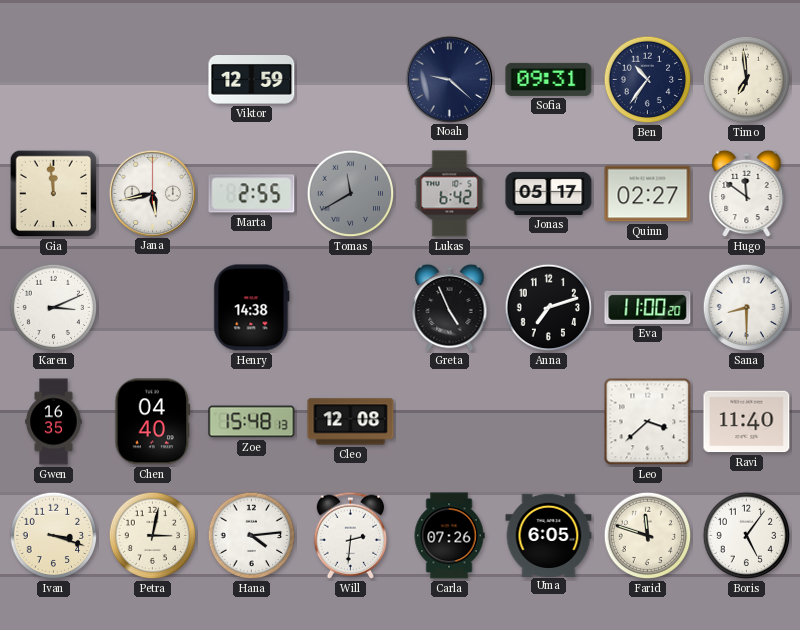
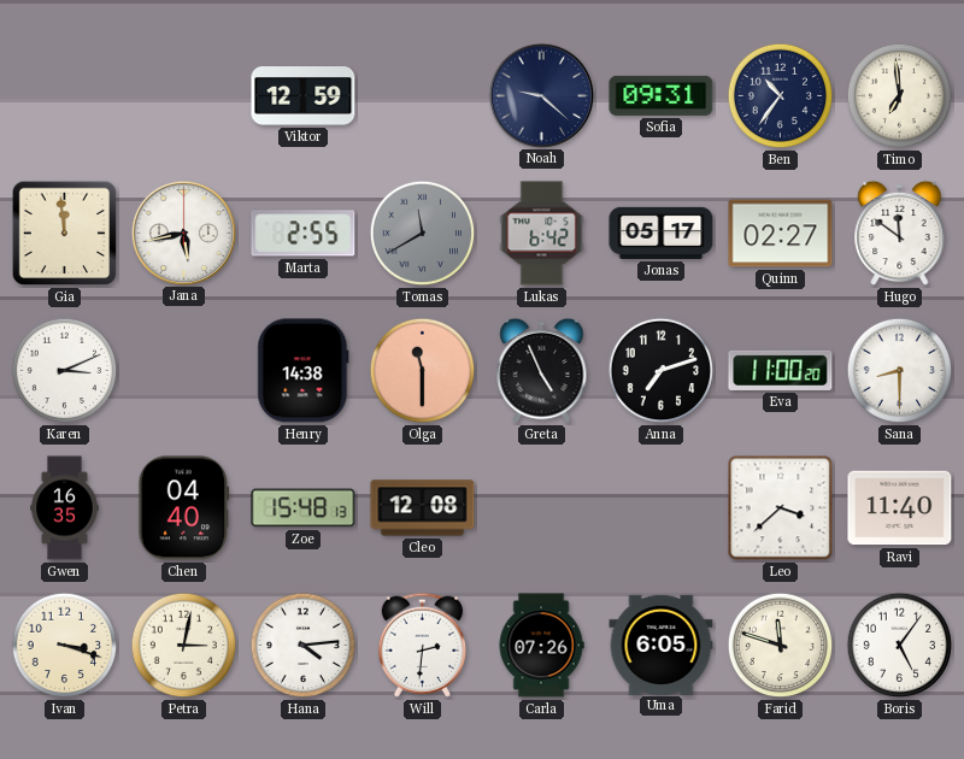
Olga: none -> 11:30
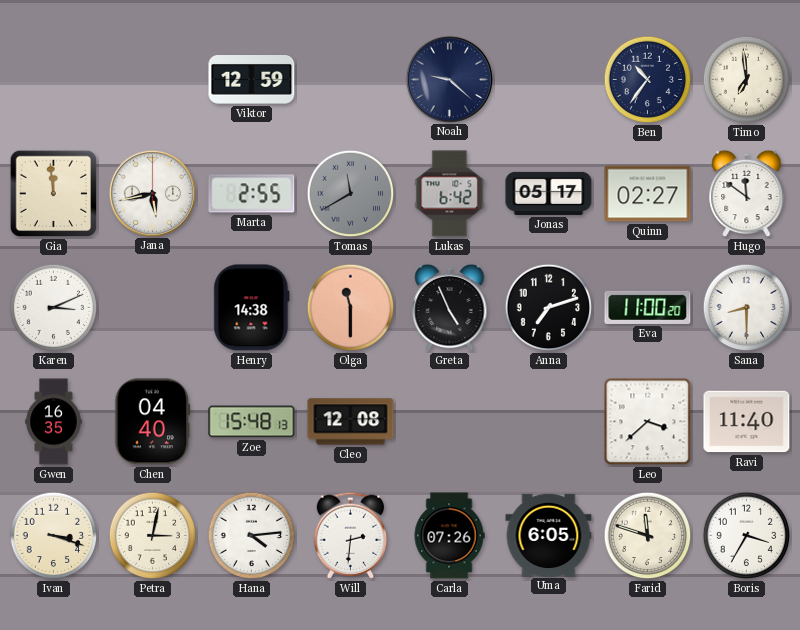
Sofia: 09:31 -> none
Boris: 5:06 -> 3:35
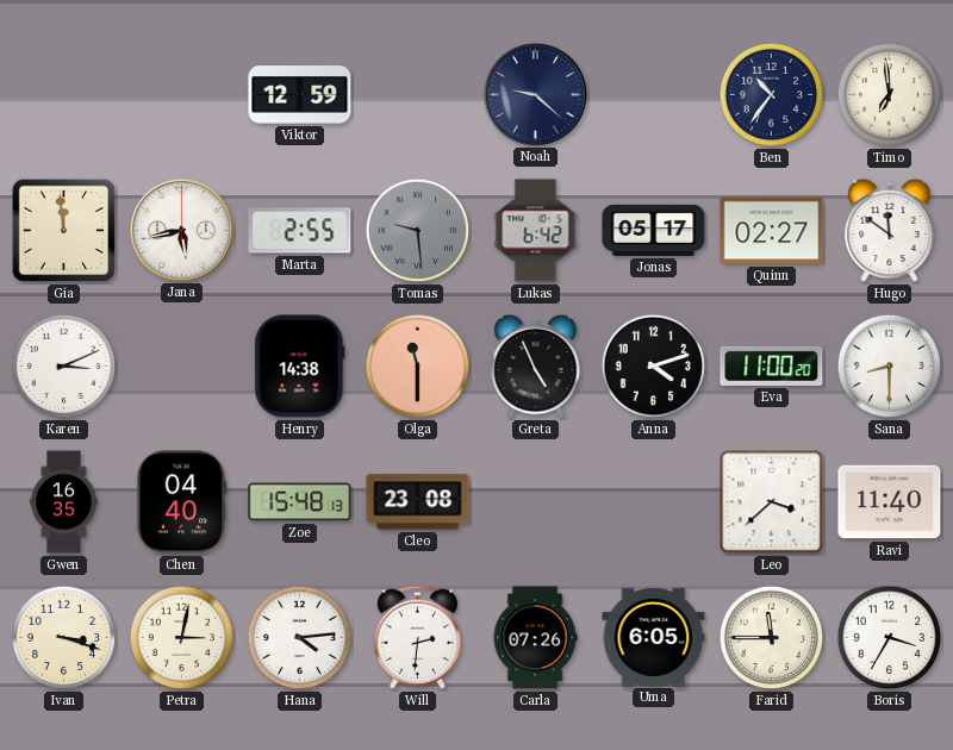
Tomas: 11:40 -> 9:29
Anna: 7:12 -> 4:12
Cleo: 12:08 -> 23:08
Farid: 11:48 -> 11:45
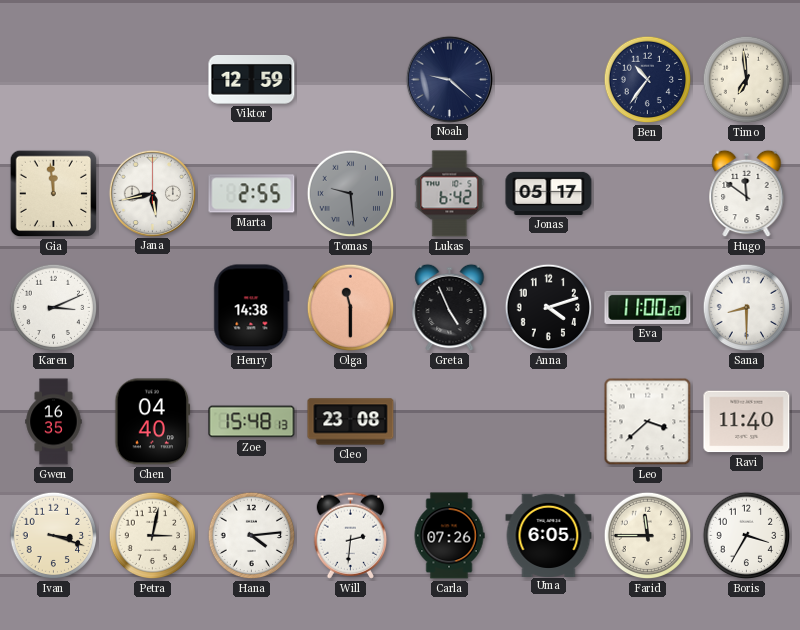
Quinn: 02:27 -> none
